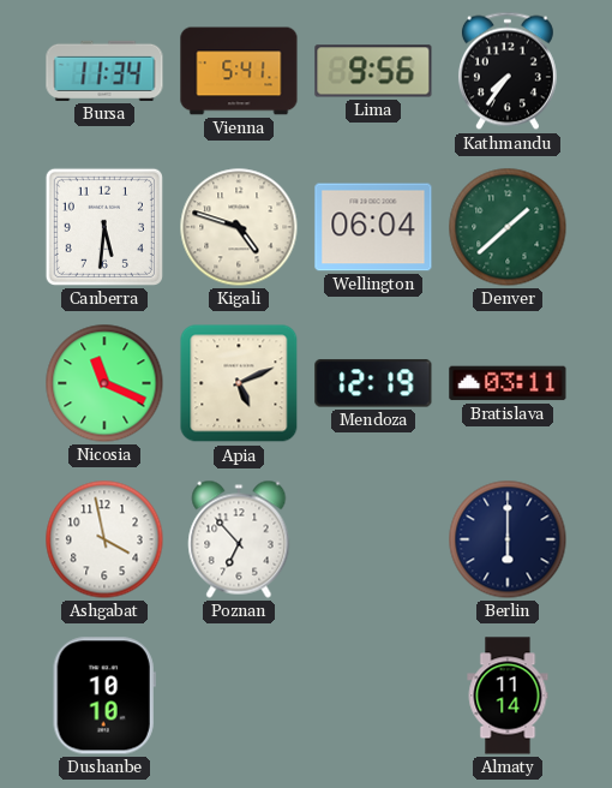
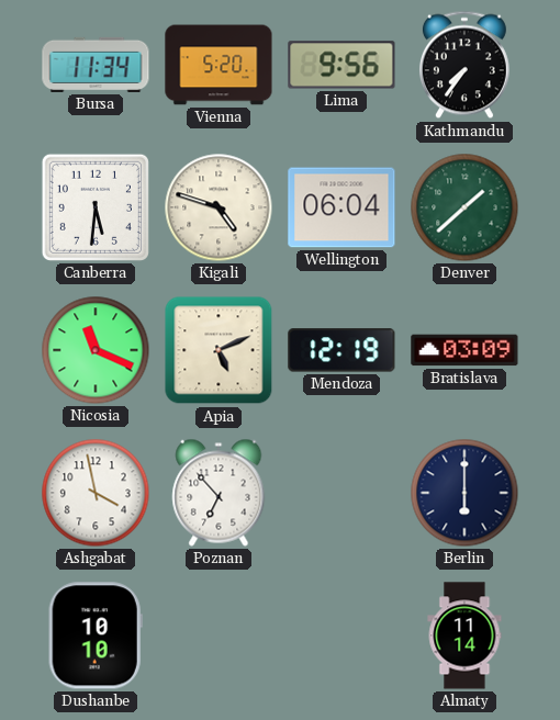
Vienna: 5:41 -> 5:20
Bratislava: 03:11 -> 03:09
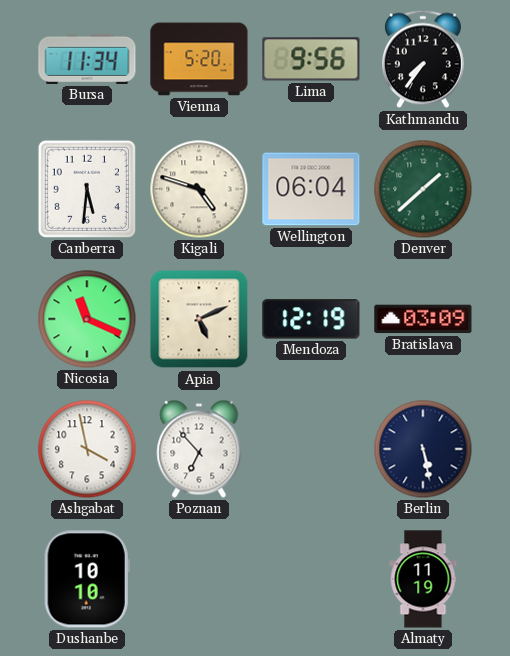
Berlin: 6:00 -> 5:28
Almaty: 11:14 -> 11:19
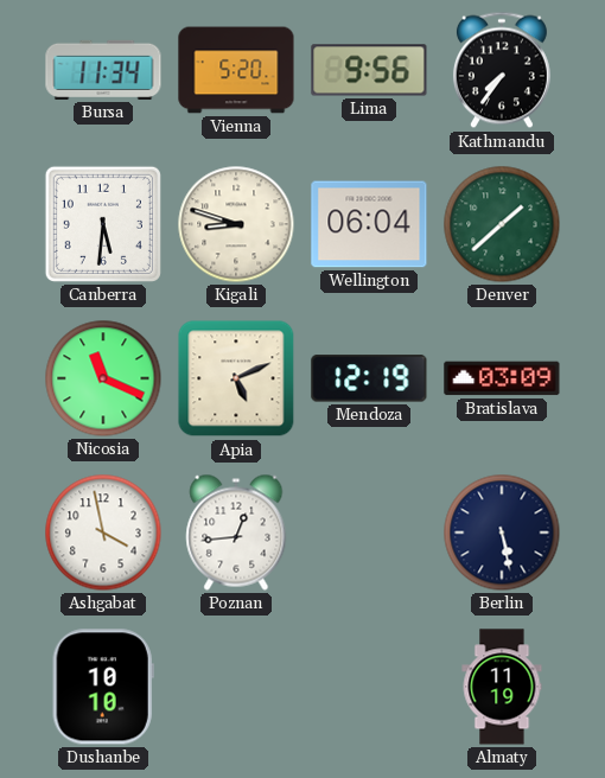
Kigali: 4:48 -> 8:48
Poznan: 6:53 -> 12:44
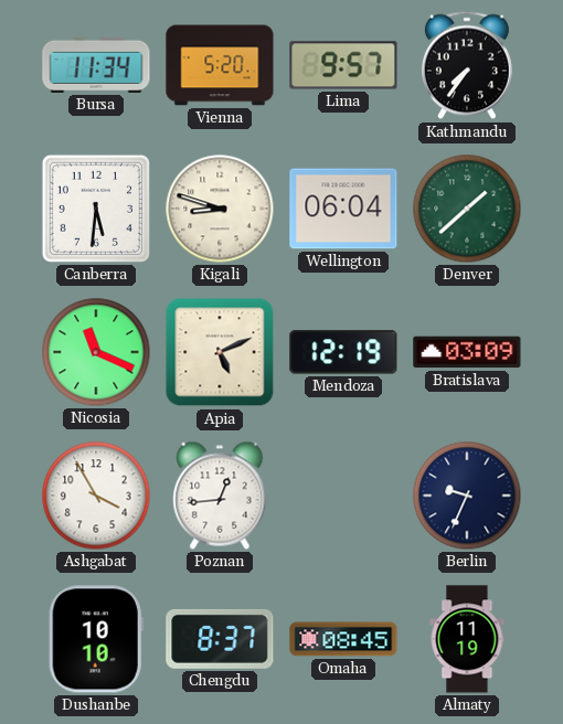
Lima: 9:56 -> 9:57
Ashgabat: 3:58 -> 3:55
Berlin: 5:28 -> 9:34
Chengdu: none -> 8:37
Omaha: none -> 08:45
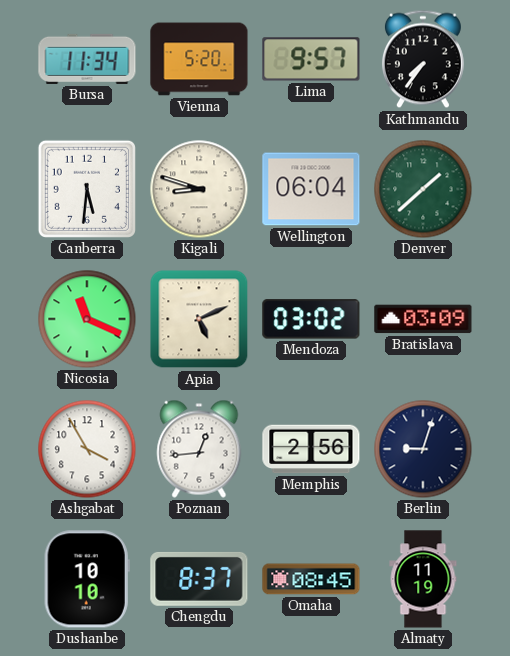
Mendoza: 12:19 -> 03:02
Memphis: none -> 2:56
Berlin: 9:34 -> 9:03
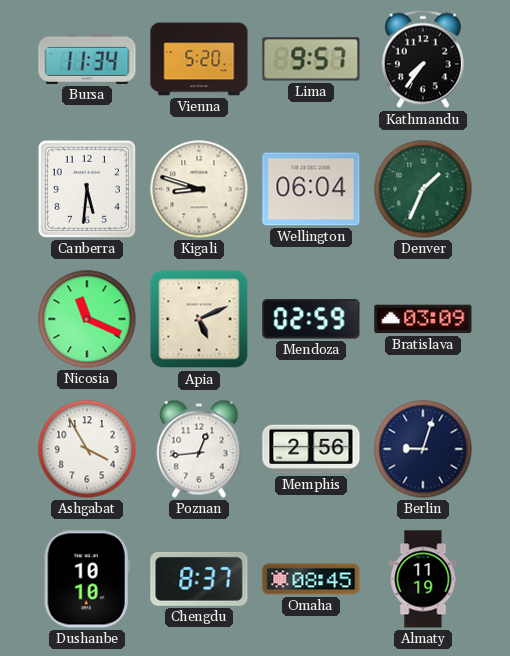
Denver: 1:38 -> 1:34
Mendoza: 03:02 -> 02:59
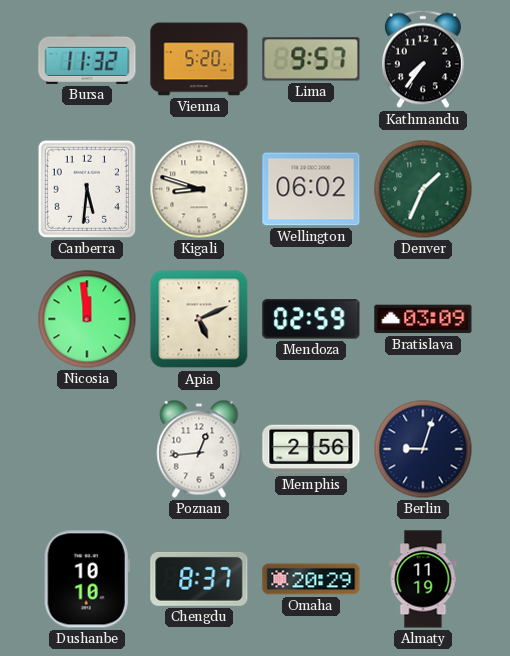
Bursa: 11:34 -> 11:32
Wellington: 06:04 -> 06:02
Nicosia: 11:19 -> 11:59
Ashgabat: 3:55 -> none
Omaha: 08:45 -> 20:29
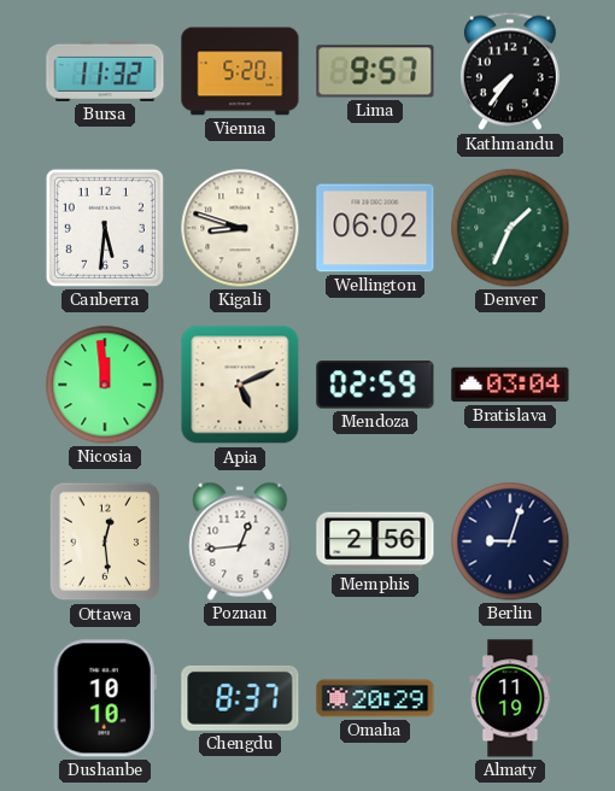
Bratislava: 03:09 -> 03:04
Ottawa: none -> 12:29
